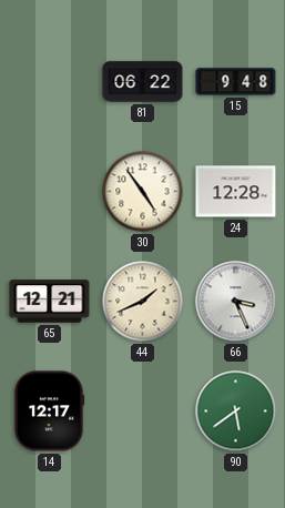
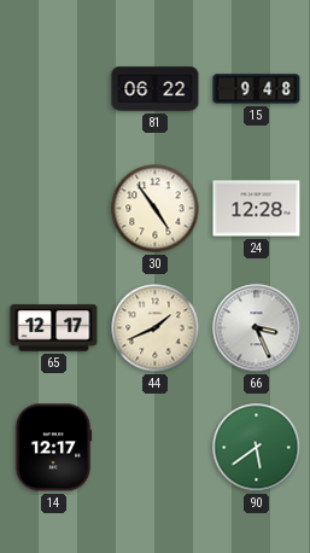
65: 12:21 -> 12:17
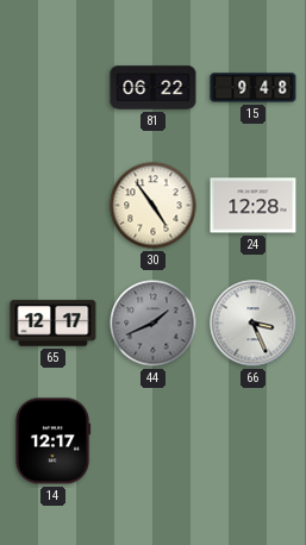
44 dial: cream -> grey
90: 5:39 -> none
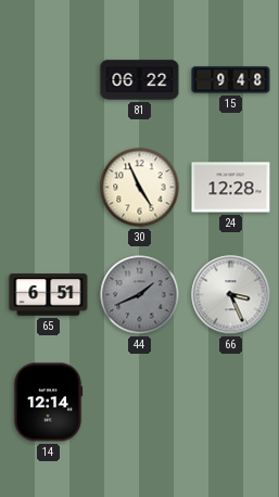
30: 4:54 -> 4:56
65: 12:17 -> 6:51
14: 12:17 -> 12:14
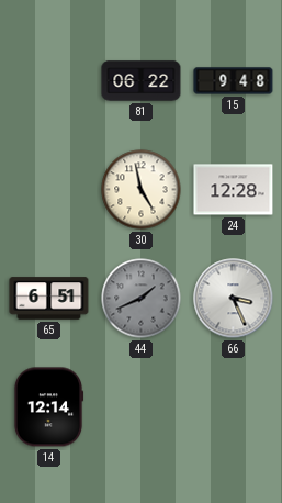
30: 4:56 -> 4:58
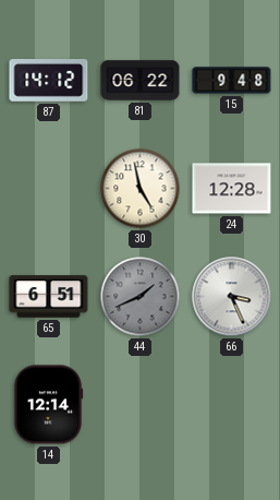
87: none -> 14:12
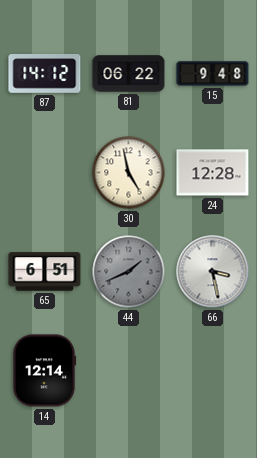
66: 3:26 -> 3:28
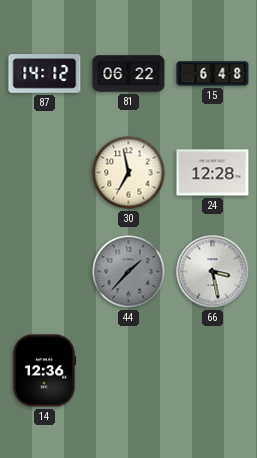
15: 9:48 -> 6:48
30: 4:58 -> 6:58
65: 6:51 -> none
44: 1:41 -> 1:37
14: 12:14 -> 12:36
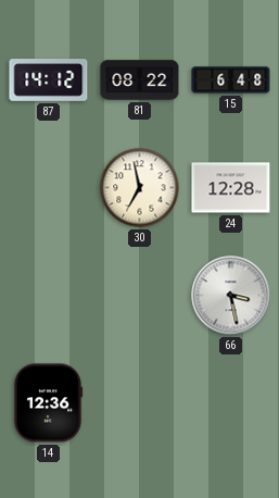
81: 06:22 -> 08:22
44: 1:37 -> none
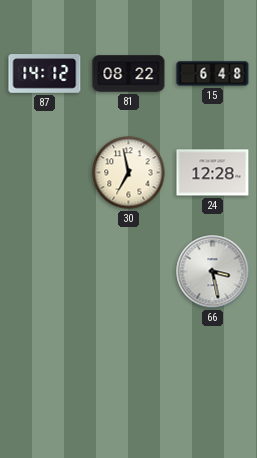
14: 12:36 -> none
